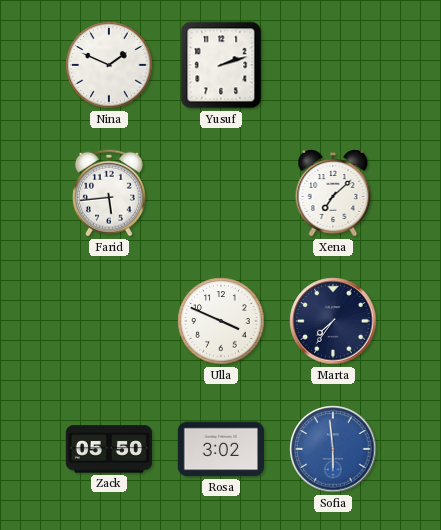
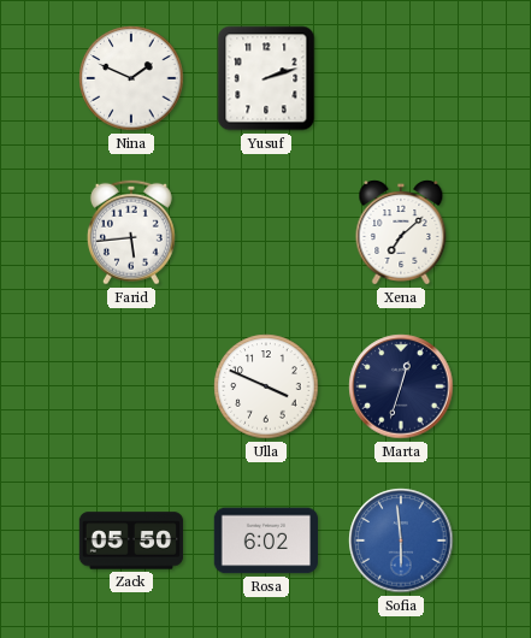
Marta: 7:36 -> 12:33
Rosa: 3:02 -> 6:02
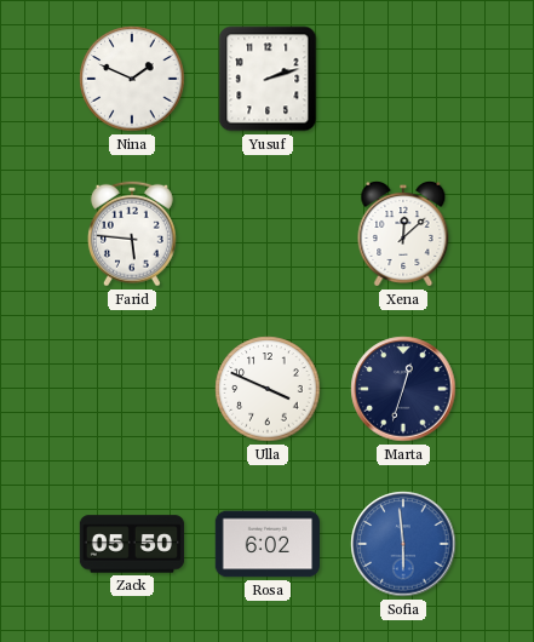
Farid: 5:44 -> 5:46
Xena: 7:08 -> 12:08
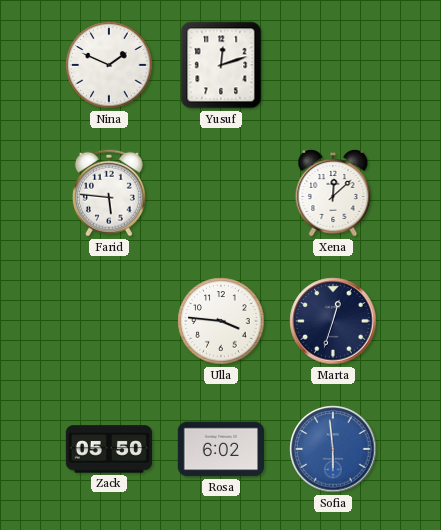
Yusuf: 2:12 -> 12:12
Ulla: 3:49 -> 3:46
